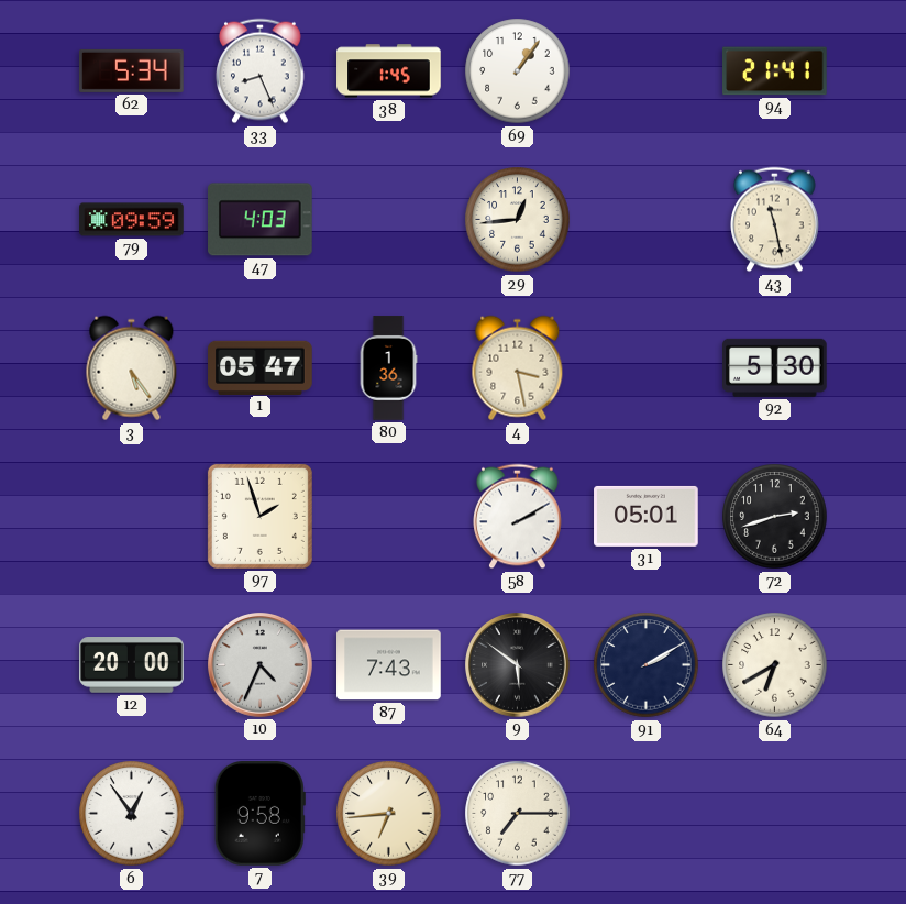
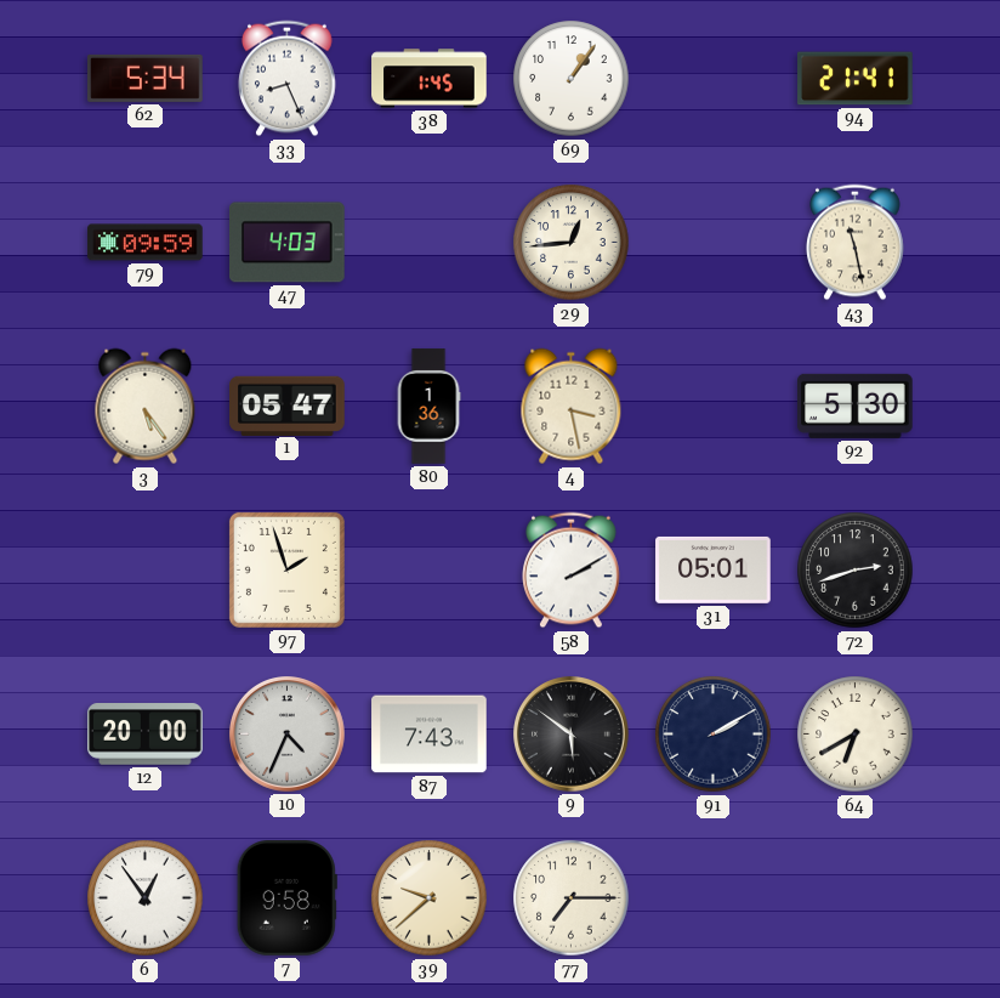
39: 6:44 -> 9:38
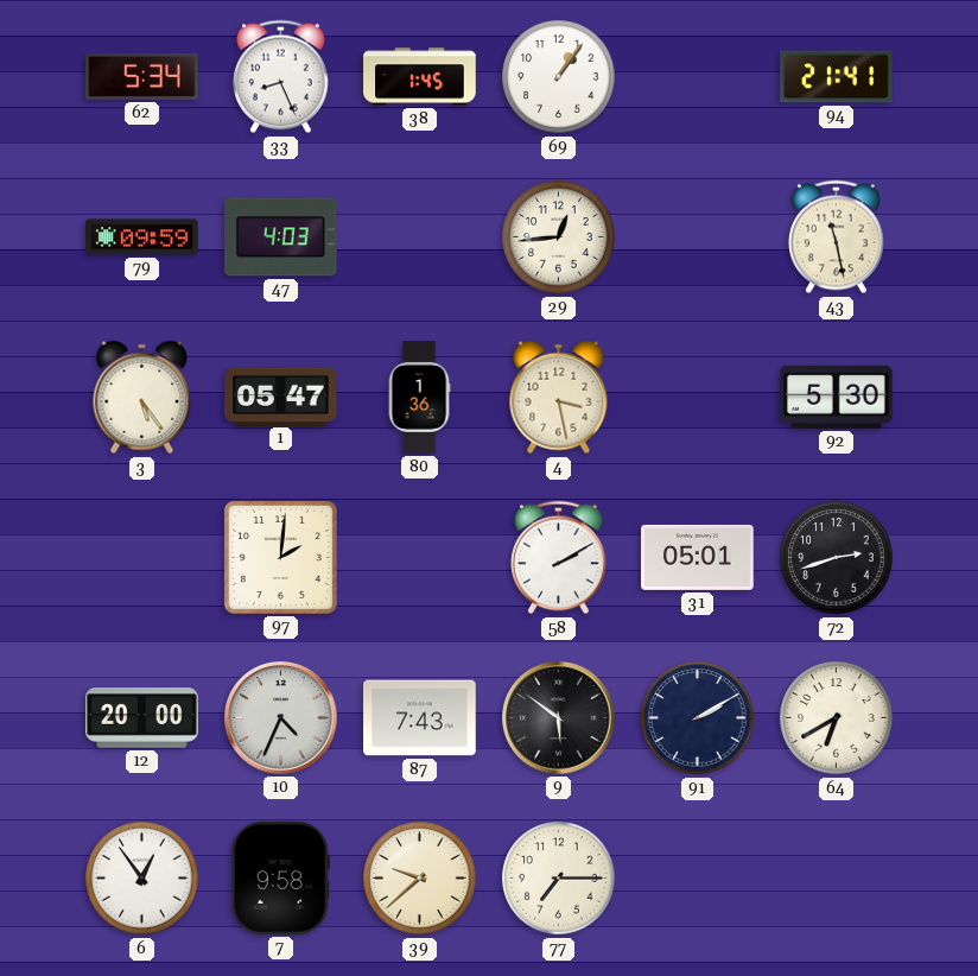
97: 1:57 -> 2:01
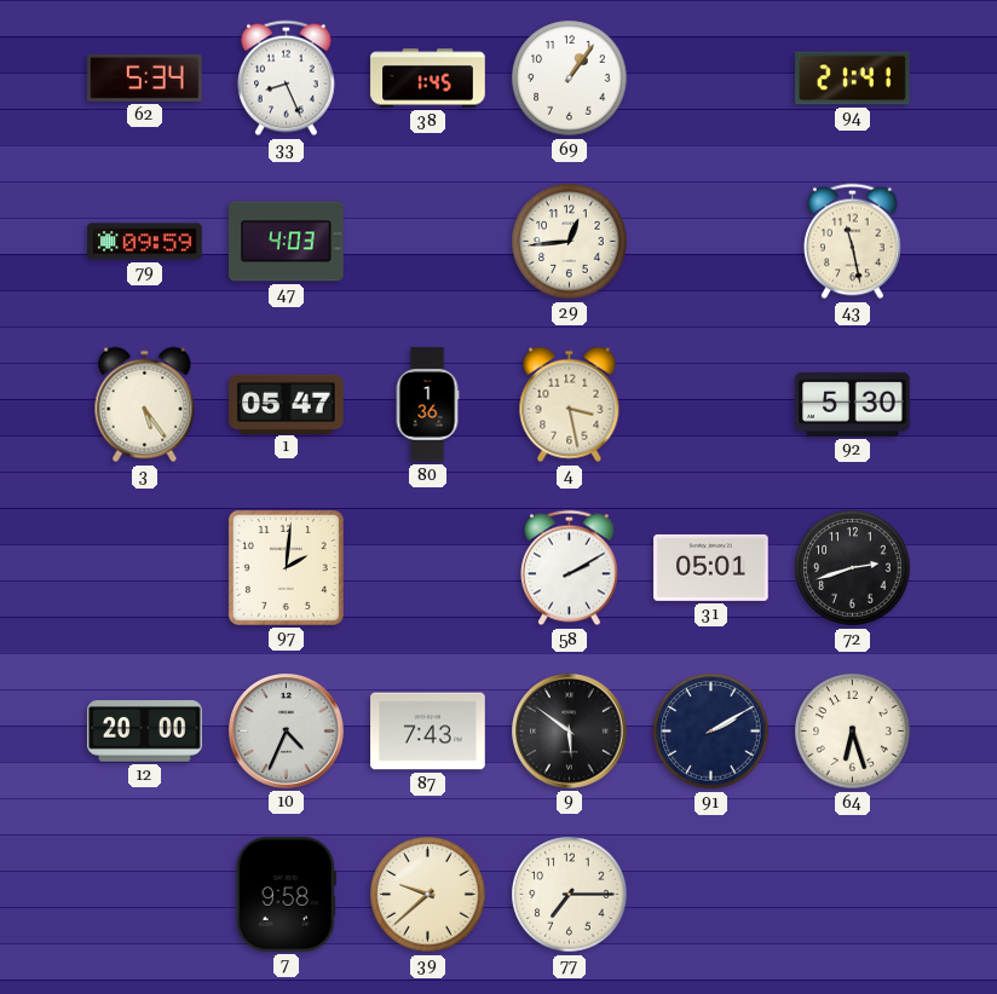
64: 6:40 -> 6:27
6: 12:54 -> none
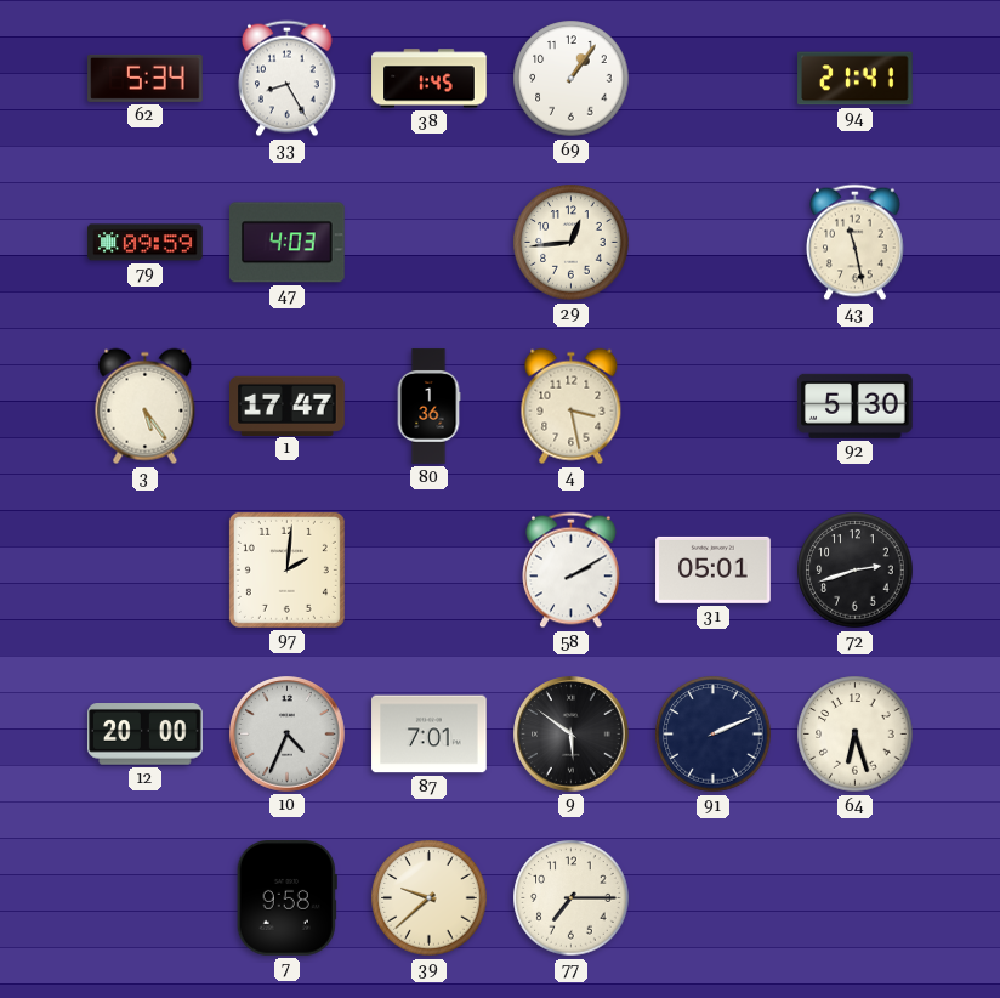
33: 8:26 -> 8:25
1: 05:47 -> 17:47
87: 7:43 -> 7:01
91: 2:10 -> 2:11
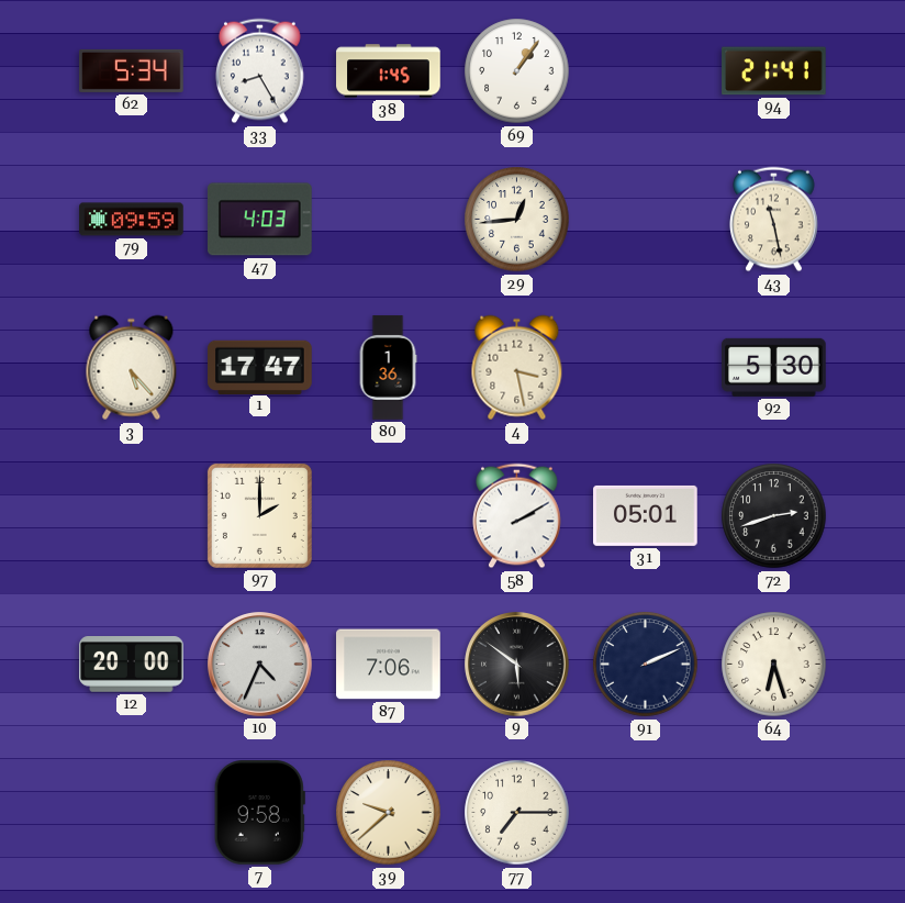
3: 5:24 -> 5:23
97: 2:01 -> 2:00
87: 7:01 -> 7:06
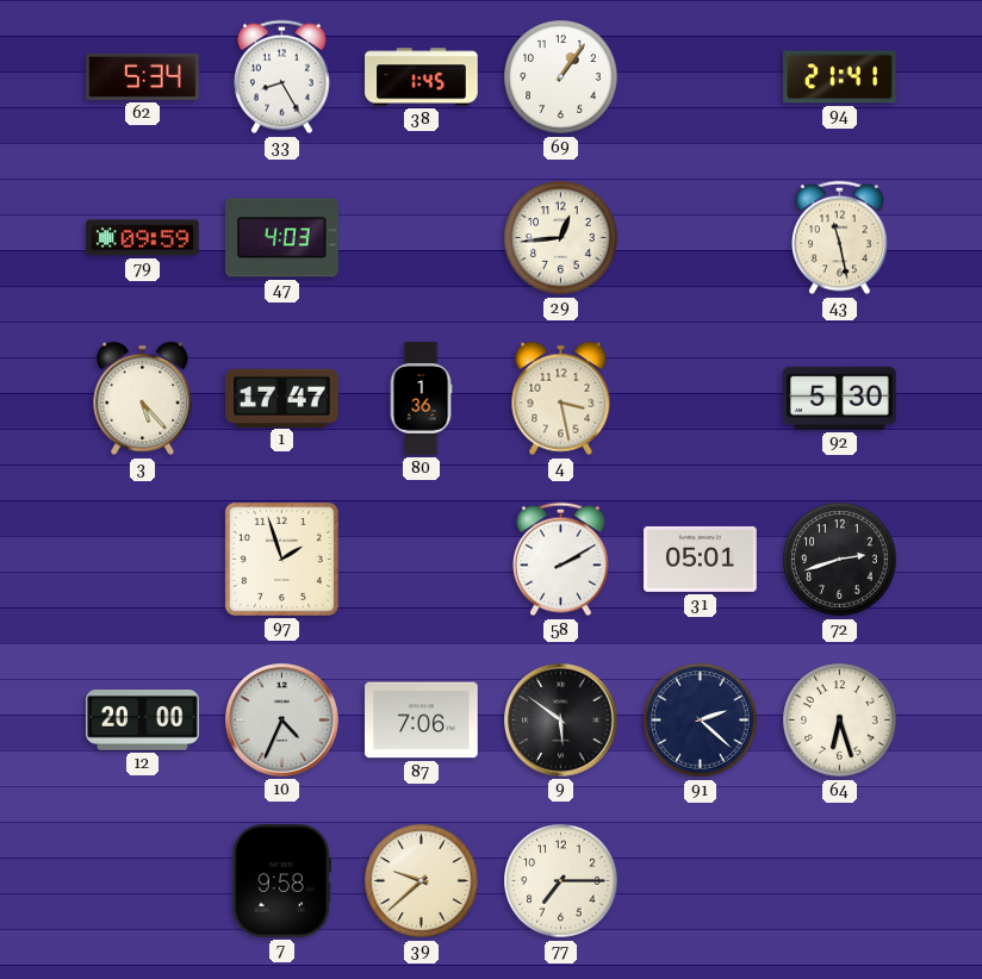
97: 2:00 -> 1:57
91: 2:11 -> 2:22
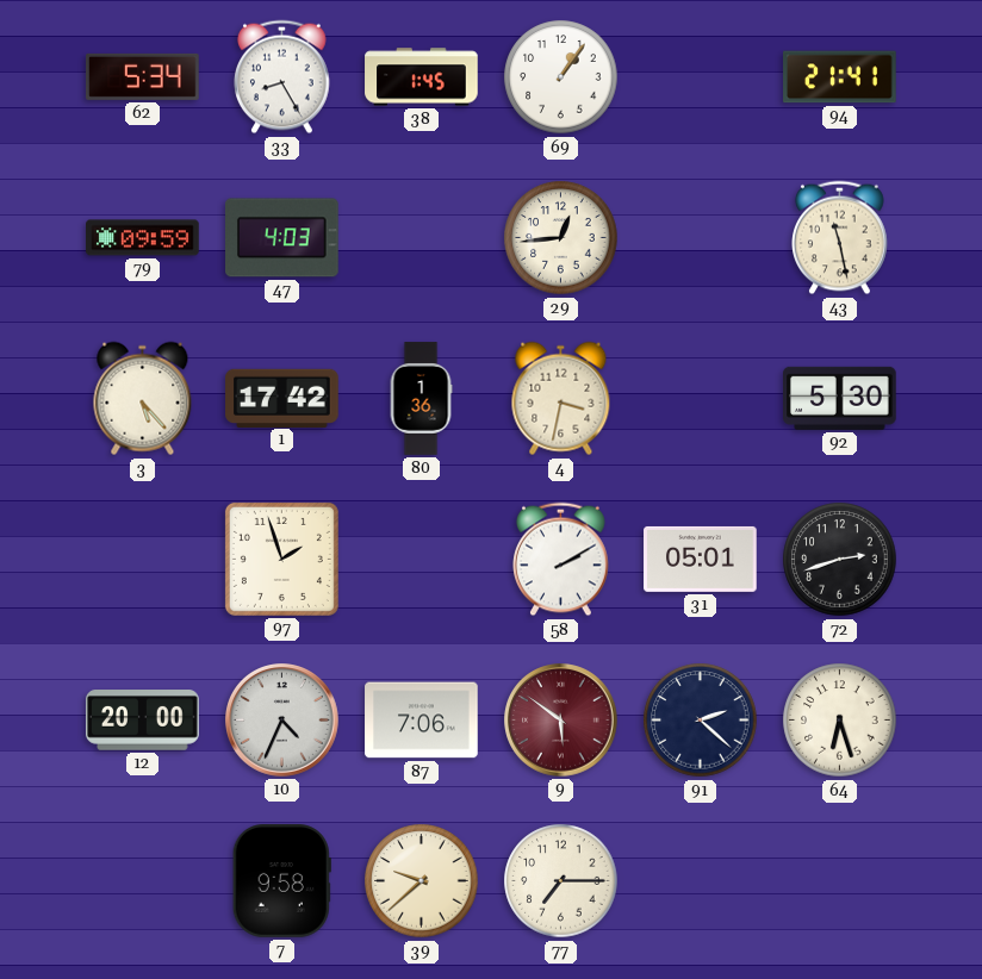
1: 17:47 -> 17:42
4: 3:28 -> 3:32
9 dial: black -> burgundy
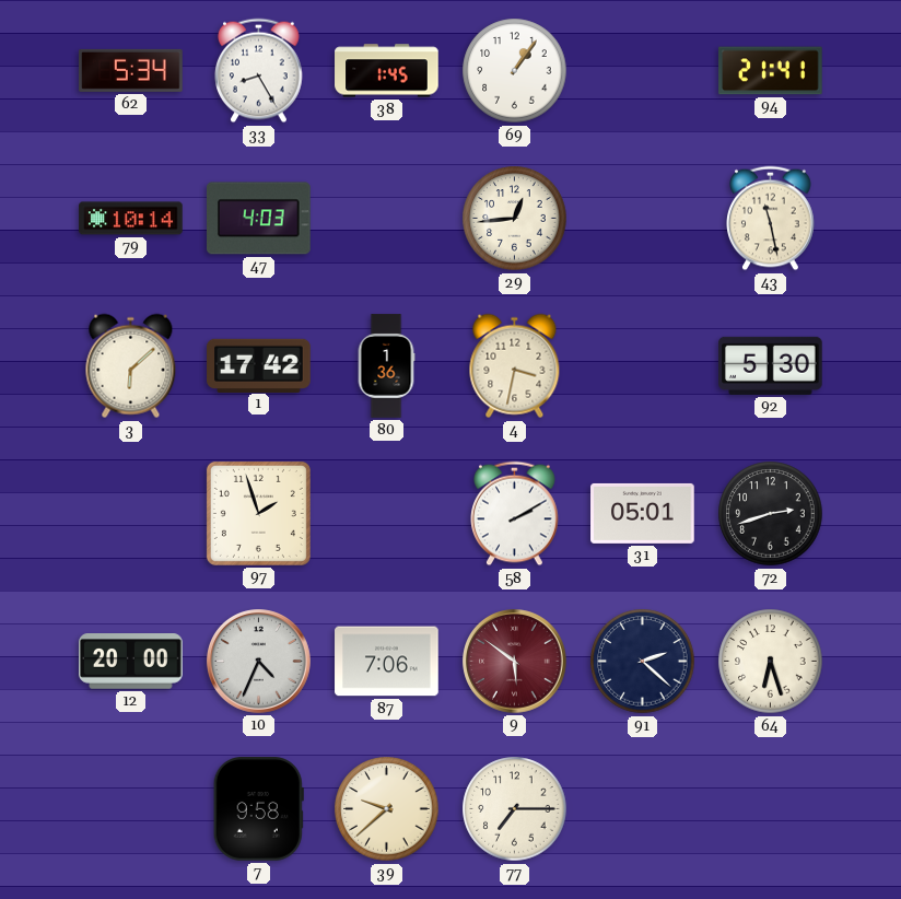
79: 09:59 -> 10:14
3: 5:23 -> 6:08
